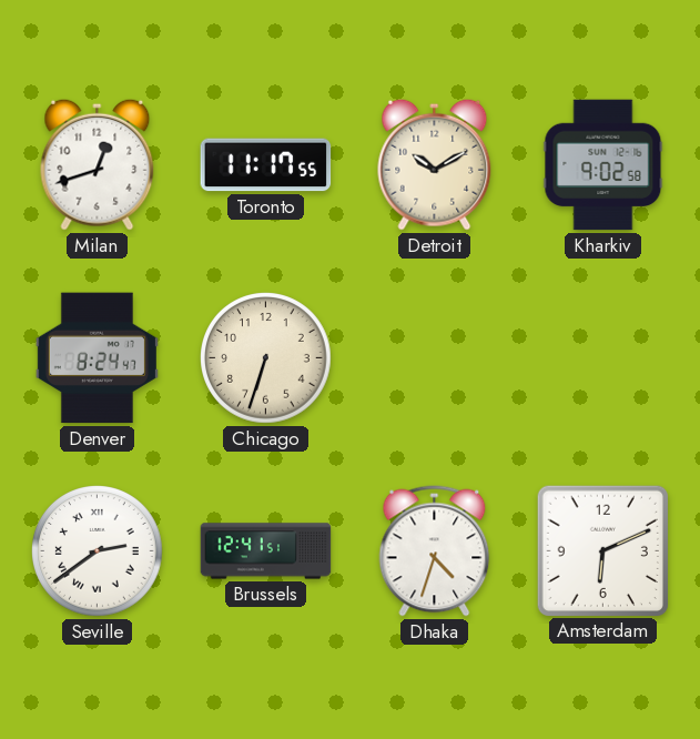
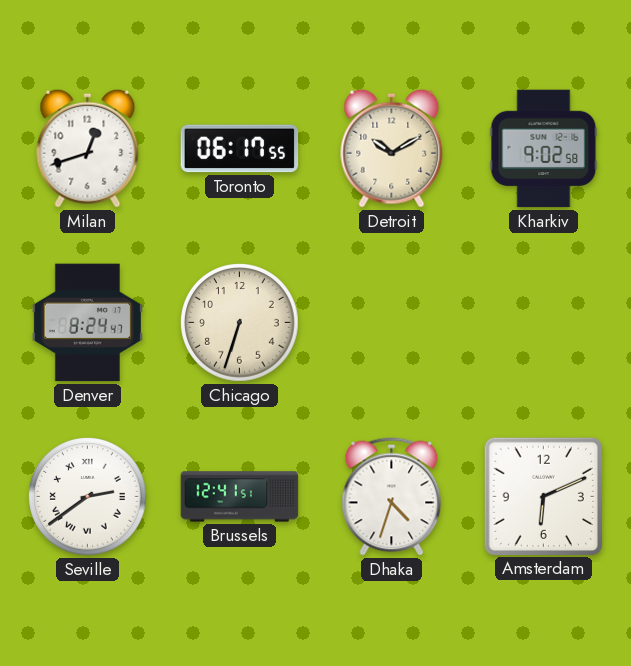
Toronto: 11:17 -> 06:17
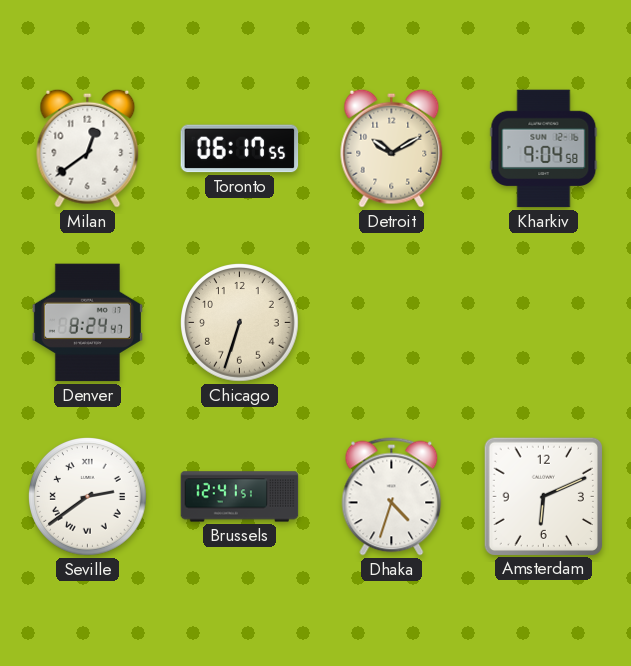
Milan: 12:42 -> 12:39
Kharkiv: 9:02 -> 9:04
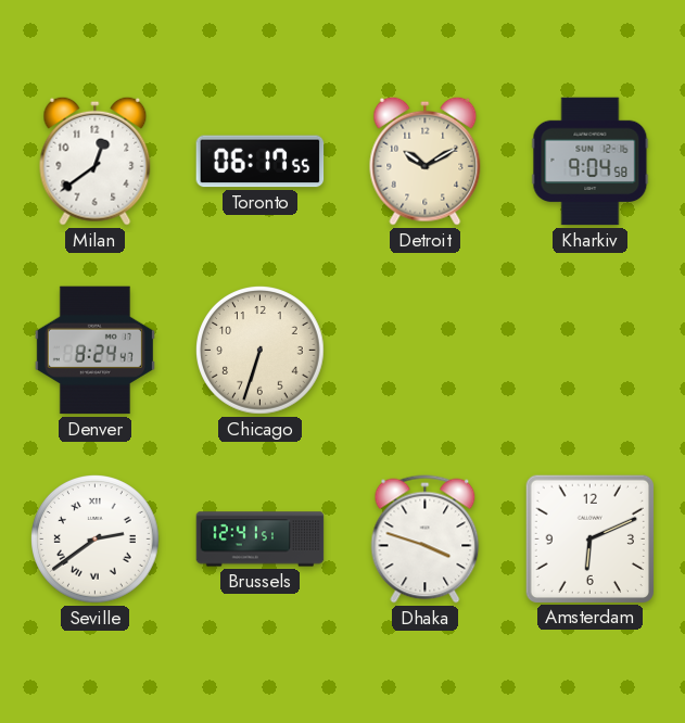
Dhaka: 4:33 -> 3:48
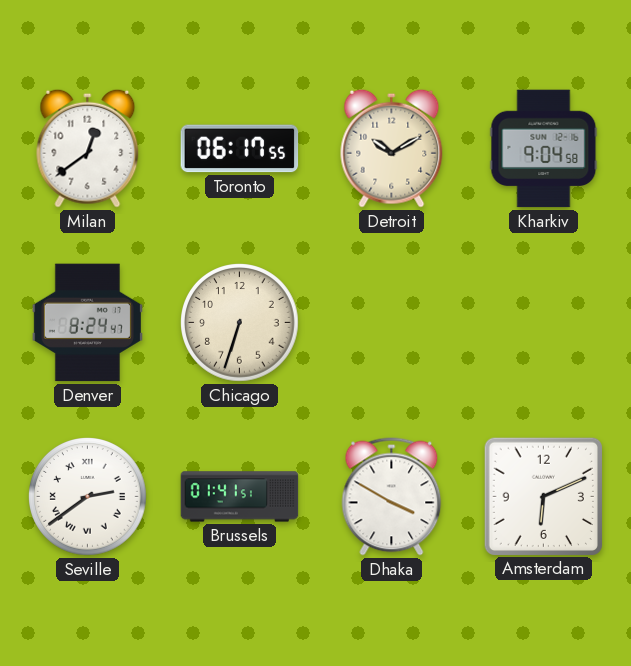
Brussels: 12:41 -> 01:41
Dhaka: 3:48 -> 3:50
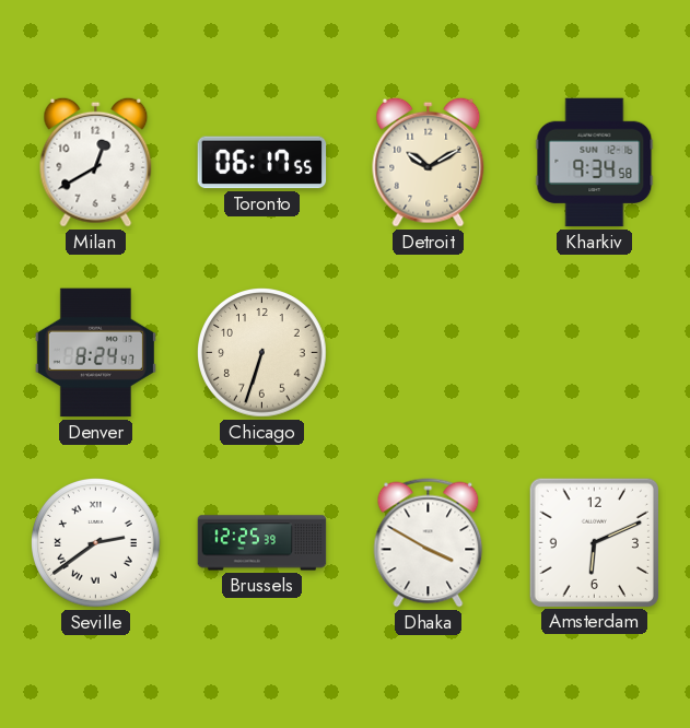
Milan: 12:39 -> 12:40
Kharkiv: 9:04 -> 9:34
Brussels: 01:41 -> 12:25
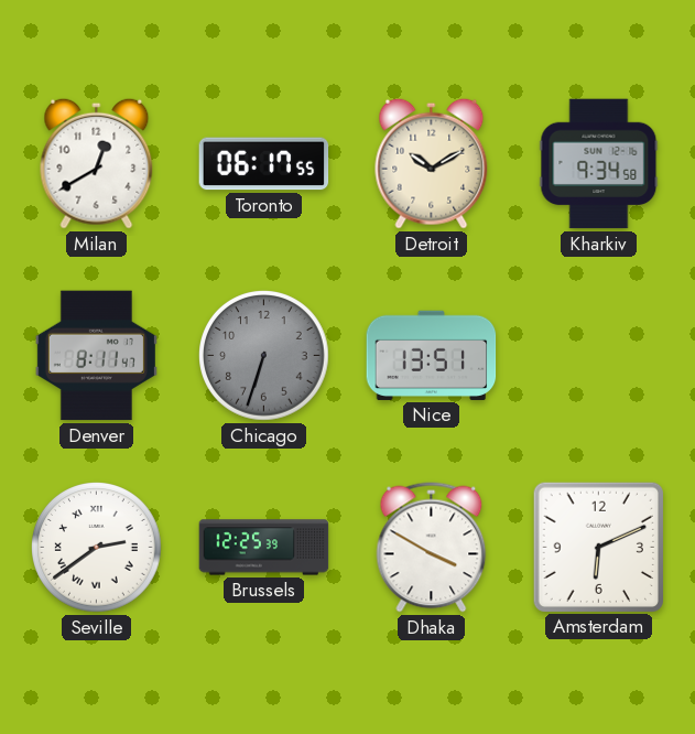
Denver: 8:24 -> 8:11
Chicago dial: cream -> grey
Nice: none -> 13:51
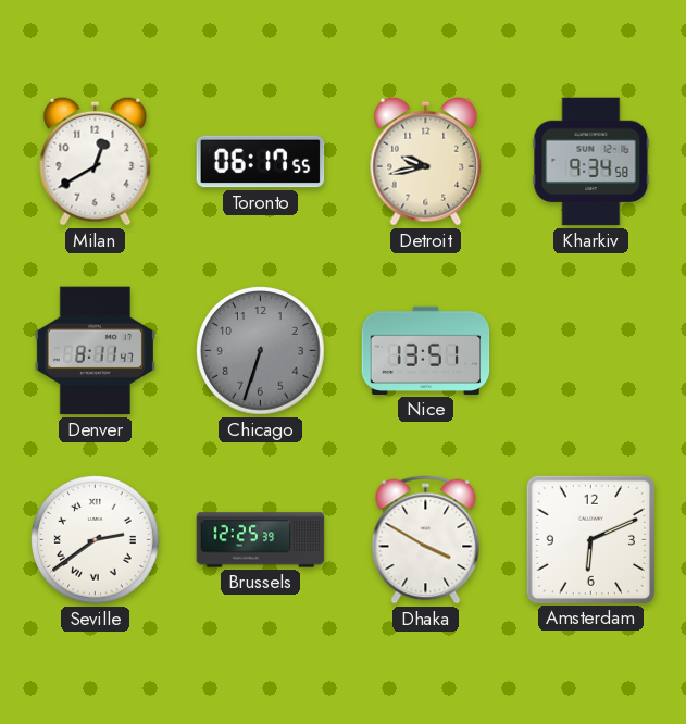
Detroit: 10:10 -> 9:43
